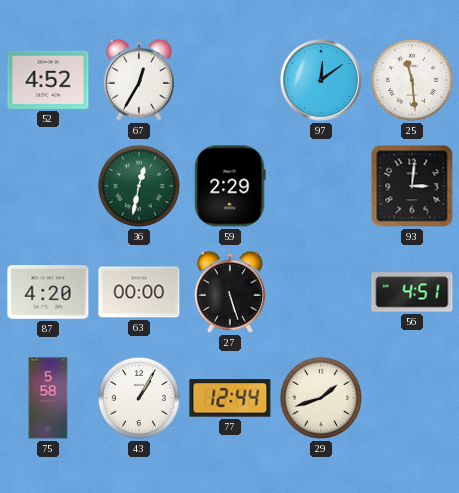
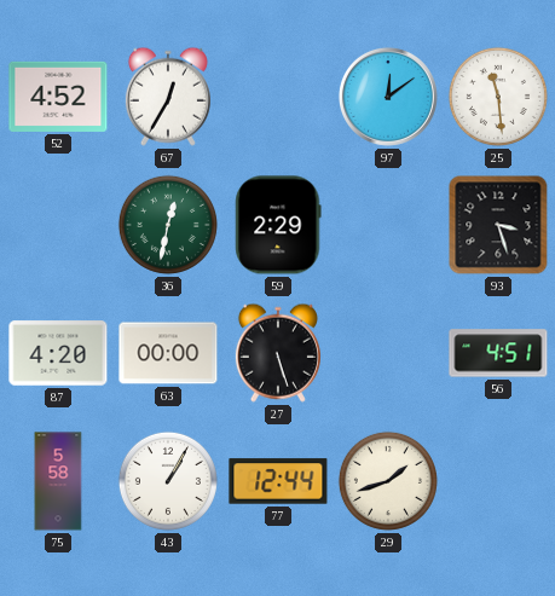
93: 3:01 -> 3:27
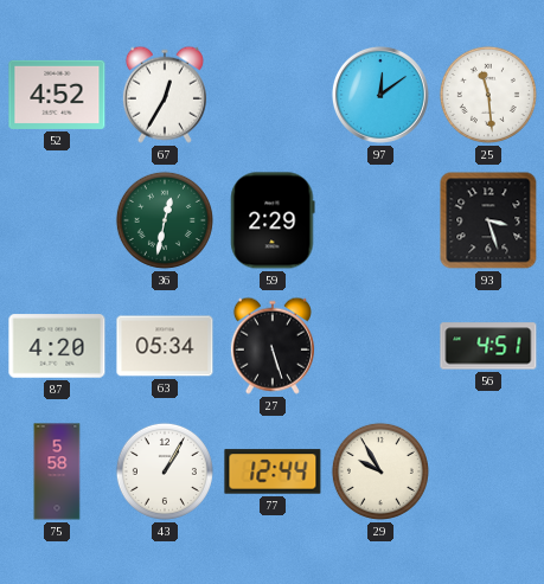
63: 00:00 -> 05:34
29: 1:42 -> 9:55
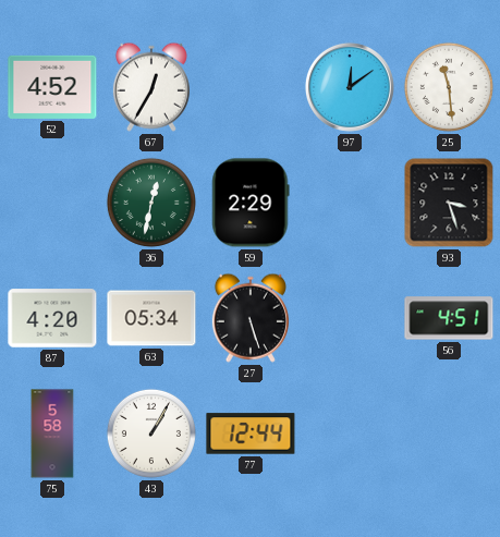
29: 9:55 -> none
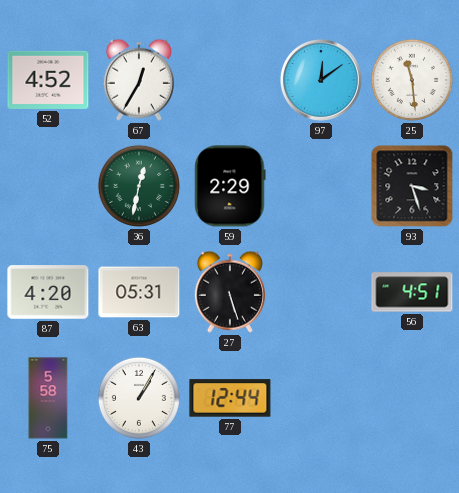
63: 05:34 -> 05:31
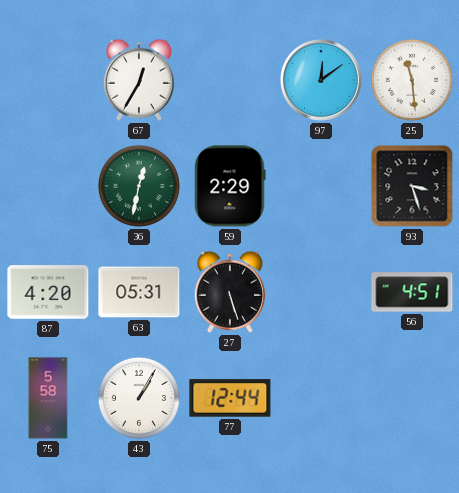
52: 4:52 -> none
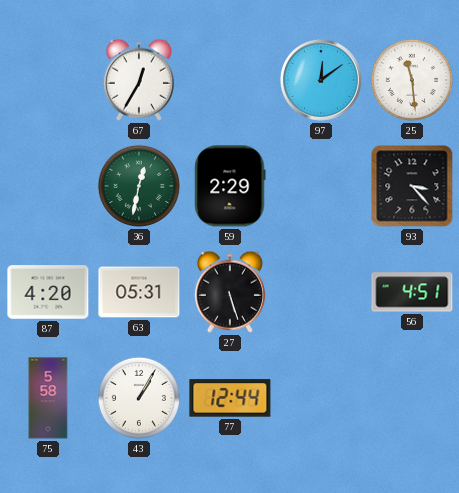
93: 3:27 -> 3:23
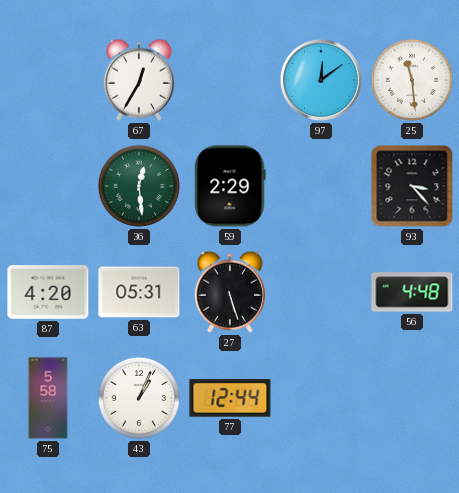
36: 12:32 -> 12:29
56: 4:51 -> 4:48
43: 1:05 -> 1:04
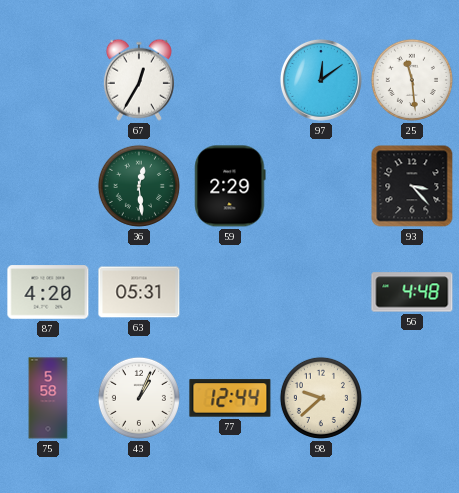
27: 5:27 -> none
98: none -> 9:38
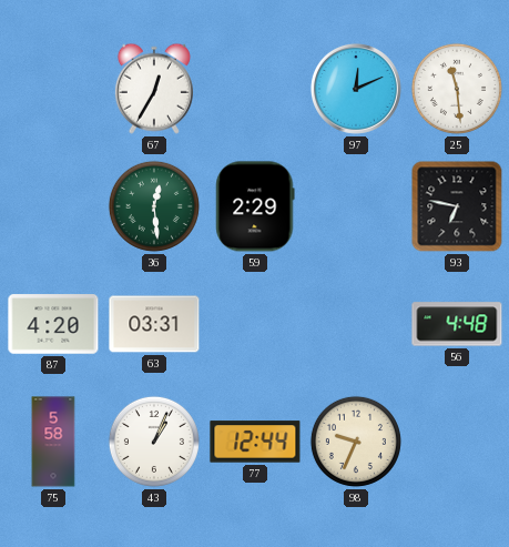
97: 12:09 -> 12:11
93: 3:23 -> 6:47
63: 05:31 -> 03:31
98: 9:38 -> 9:34
